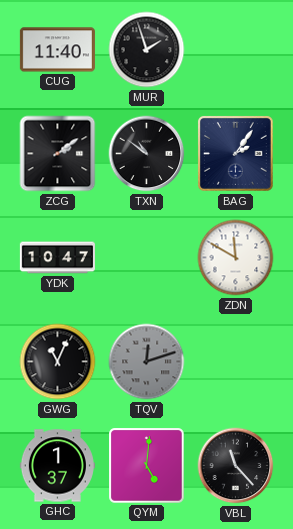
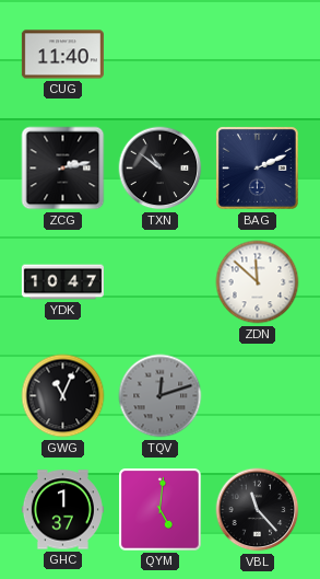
MUR: 1:57 -> none
ZCG: 2:09 -> 2:13
BAG: 2:06 -> 2:11
ZDN: 11:50 -> 11:52
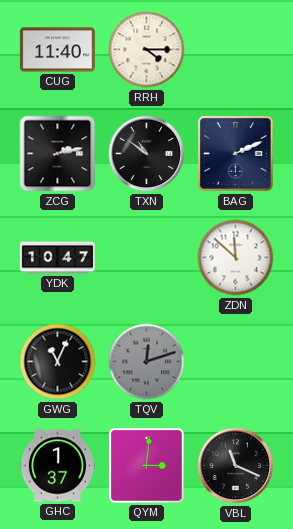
RRH: none -> 4:15
QYM: 5:01 -> 3:01
VBL: 11:23 -> 11:19
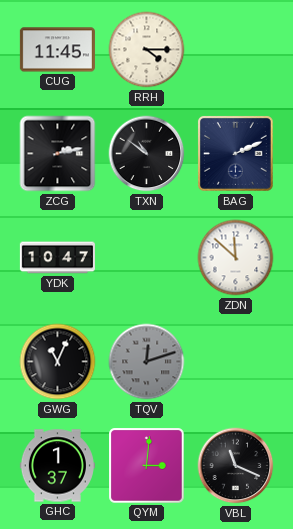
CUG: 11:40 -> 11:45
